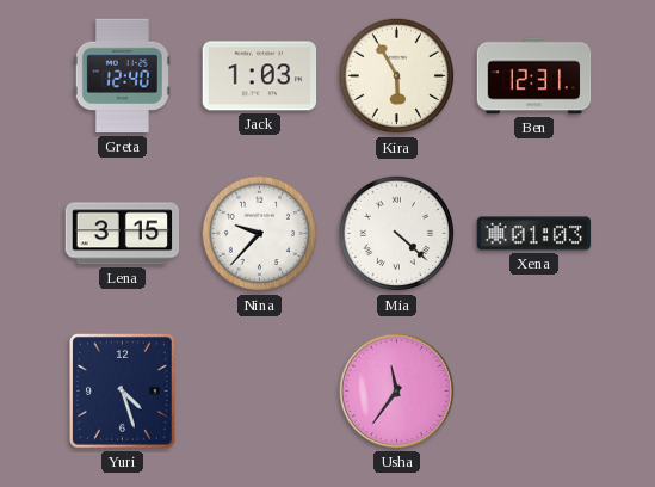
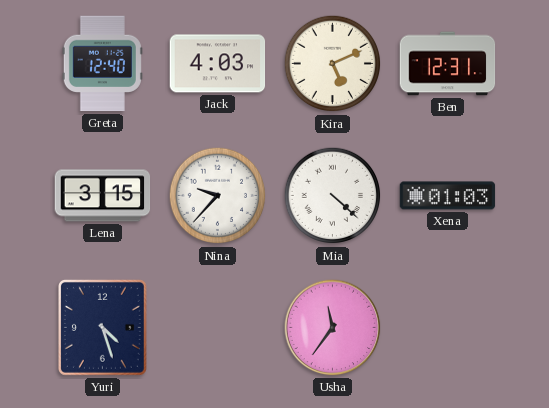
Jack: 1:03 -> 4:03
Kira: 5:55 -> 5:11
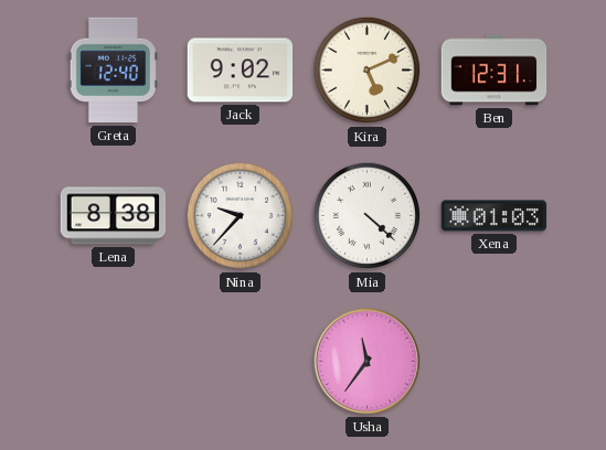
Jack: 4:03 -> 9:02
Lena: 3:15 -> 8:38
Yuri: 4:27 -> none
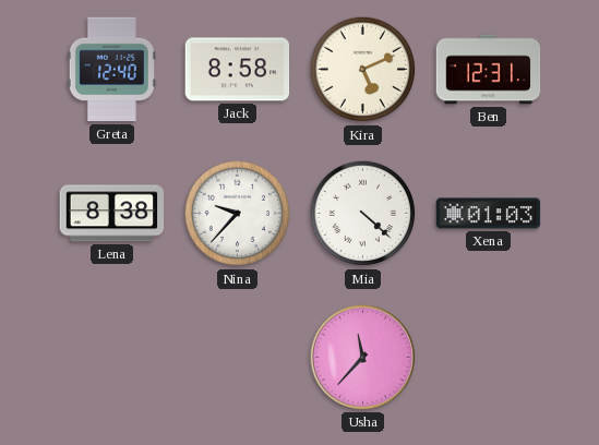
Jack: 9:02 -> 8:58
Usha: 11:36 -> 11:37
